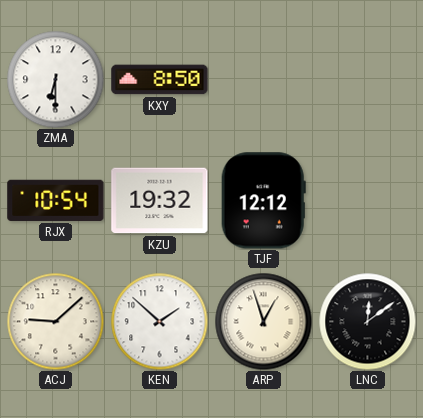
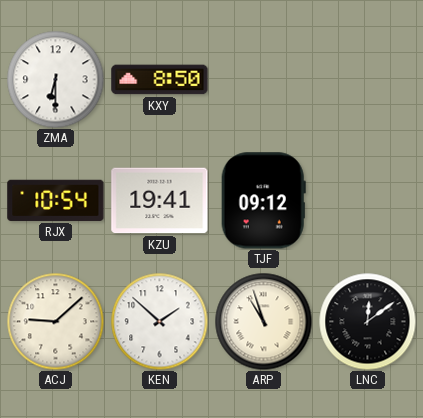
KZU: 19:32 -> 19:41
TJF: 12:12 -> 09:12
ARP: 12:57 -> 10:57
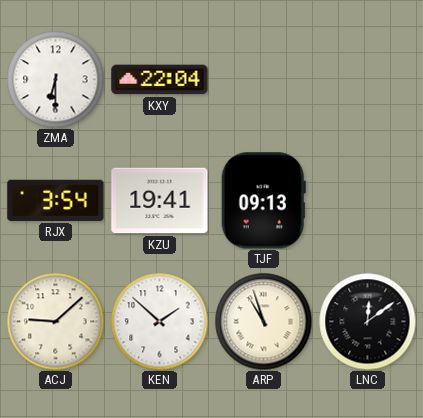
KXY: 8:50 -> 22:04
RJX: 10:54 -> 3:54
TJF: 09:12 -> 09:13
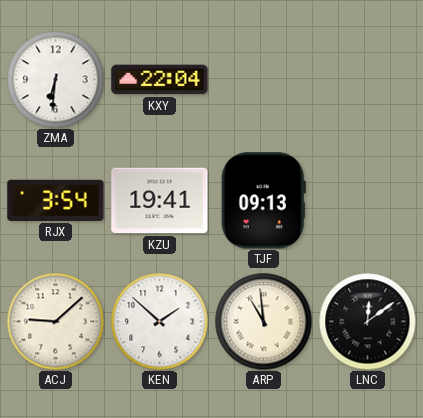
ZMA: 6:30 -> 6:31
ARP: 10:57 -> 10:59
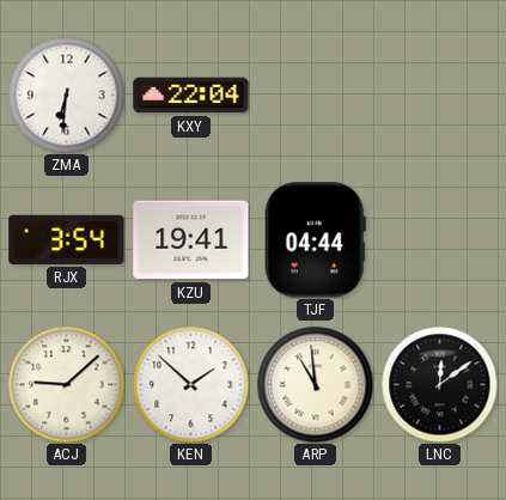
TJF: 09:13 -> 04:44
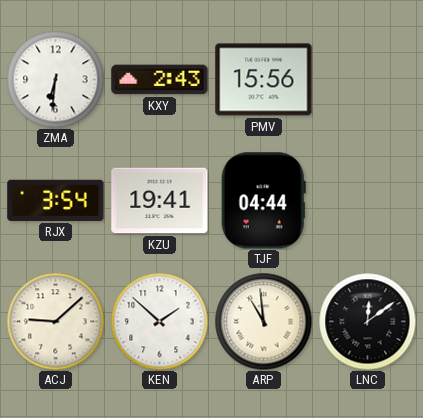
KXY: 22:04 -> 2:43
PMV: none -> 15:56
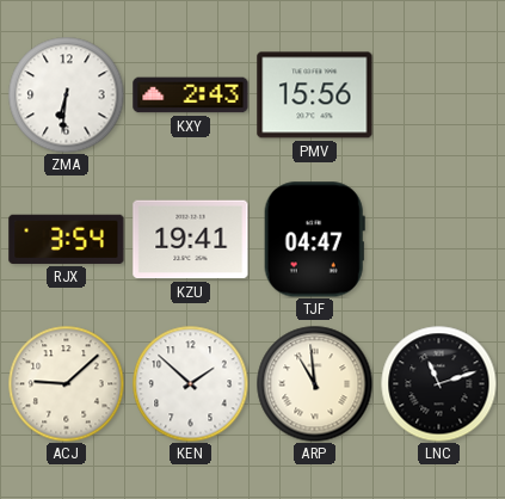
TJF: 04:44 -> 04:47
LNC: 12:09 -> 11:12
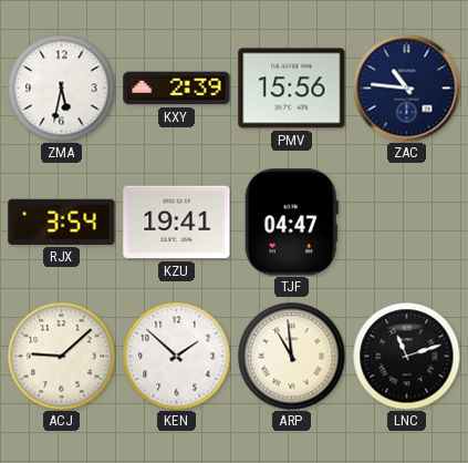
ZMA: 6:31 -> 5:32
KXY: 2:43 -> 2:39
ZAC: none -> 10:46
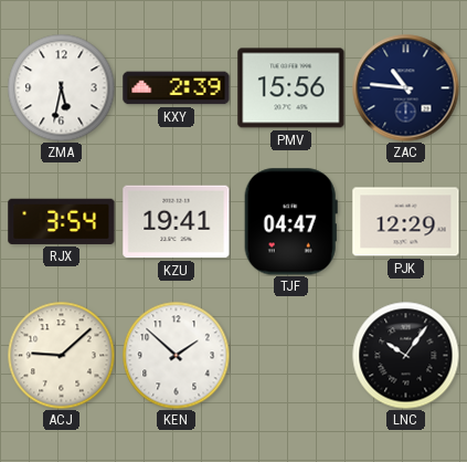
PJK: none -> 12:29
ARP: 10:59 -> none
LNC: 11:12 -> 10:06
